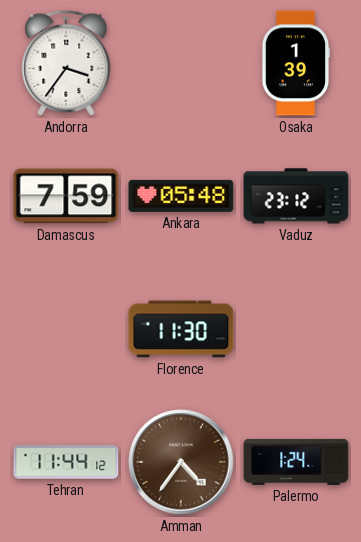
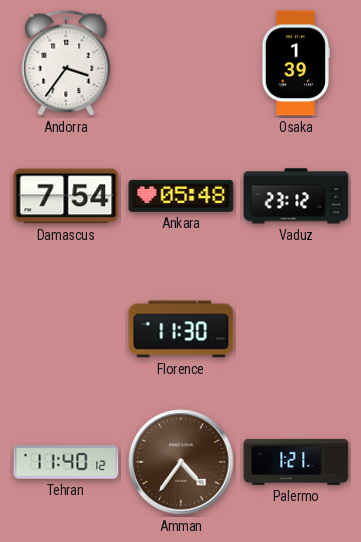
Damascus: 7:59 -> 7:54
Tehran: 11:44 -> 11:40
Palermo: 1:24 -> 1:21
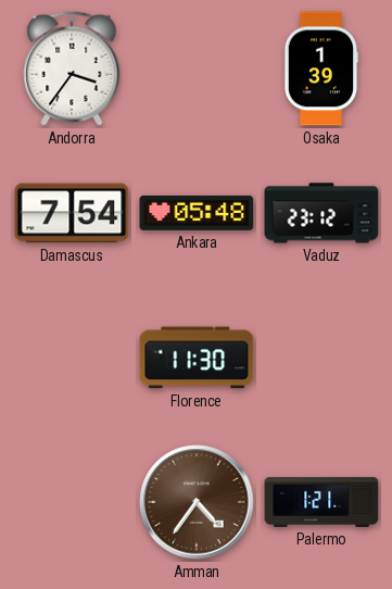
Tehran: 11:40 -> none
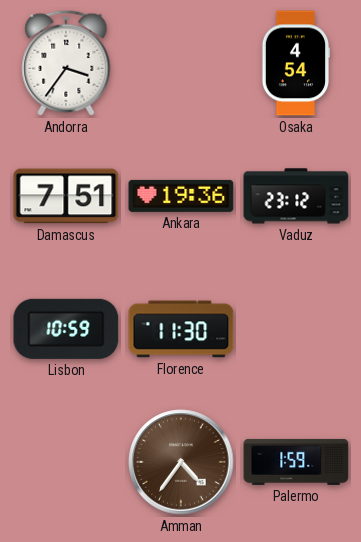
Osaka: 1:39 -> 4:54
Damascus: 7:54 -> 7:51
Ankara: 05:48 -> 19:36
Lisbon: none -> 10:59
Palermo: 1:21 -> 1:59
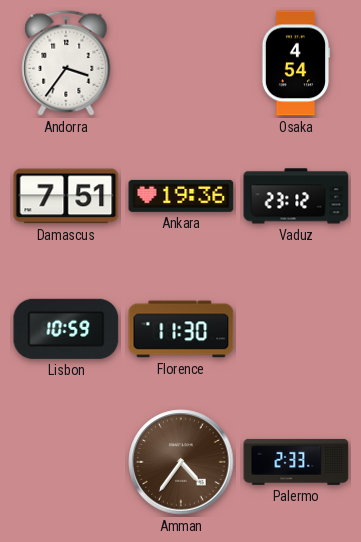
Palermo: 1:59 -> 2:33
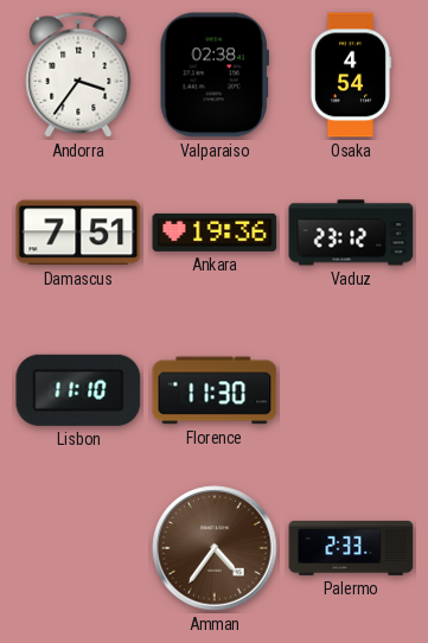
Valparaiso: none -> 02:38
Lisbon: 10:59 -> 11:10
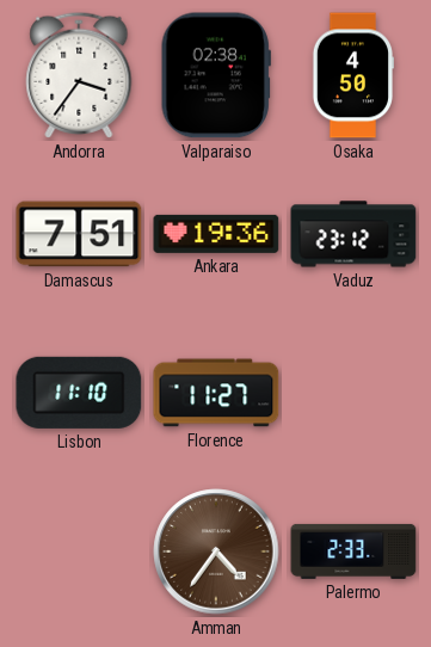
Osaka: 4:54 -> 4:50
Florence: 11:30 -> 11:27
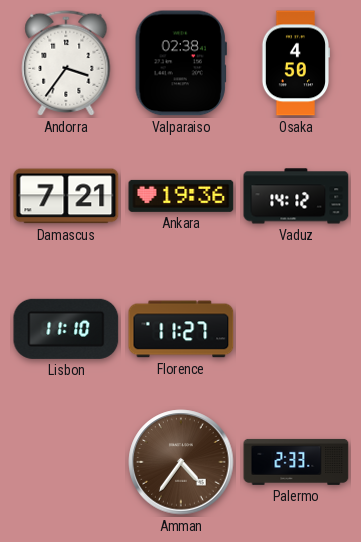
Damascus: 7:51 -> 7:21
Vaduz: 23:12 -> 14:12
